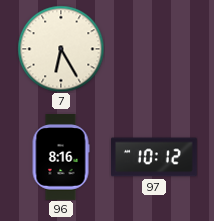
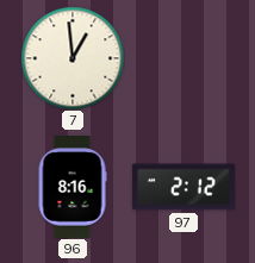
7: 6:25 -> 12:59
97: 10:12 -> 2:12
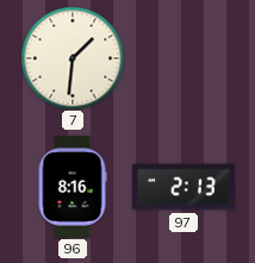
7: 12:59 -> 1:31
97: 2:12 -> 2:13
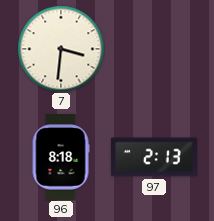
7: 1:31 -> 3:31
96: 8:16 -> 8:18
